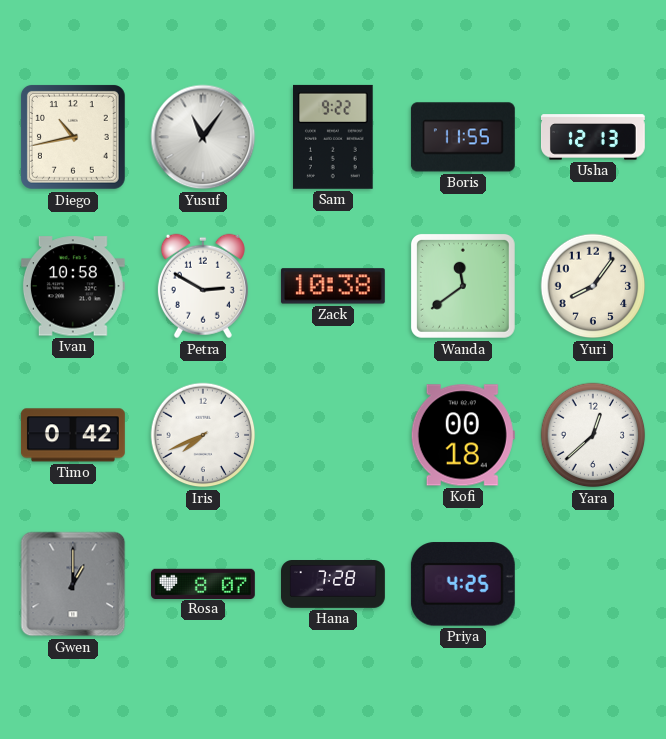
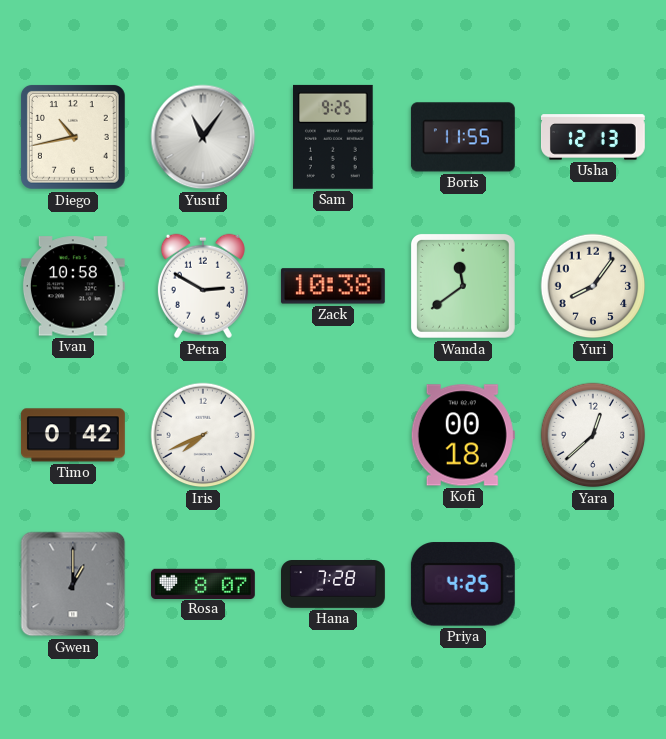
Sam: 9:22 -> 9:25
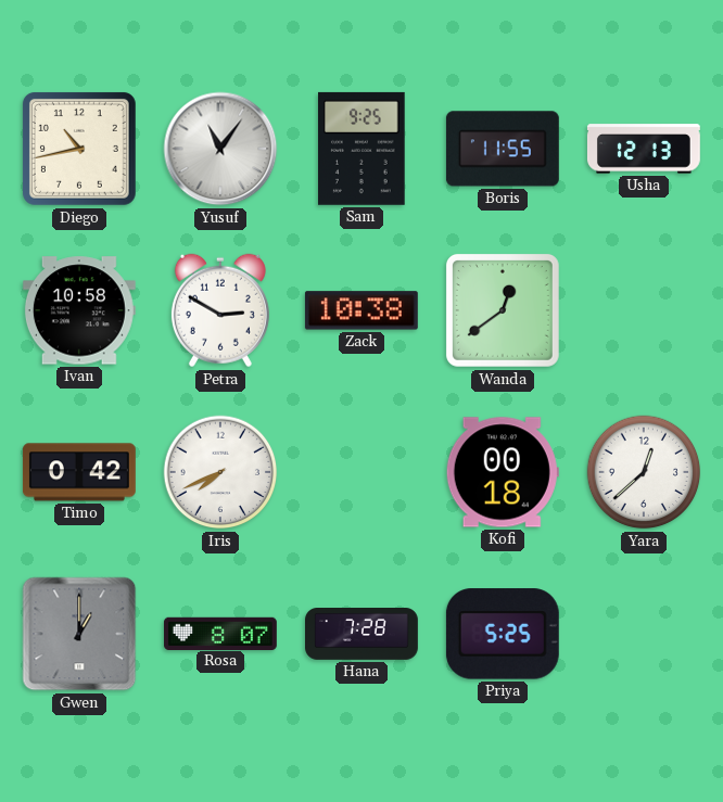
Wanda: 11:39 -> 12:39
Yuri: 8:06 -> none
Priya: 4:25 -> 5:25
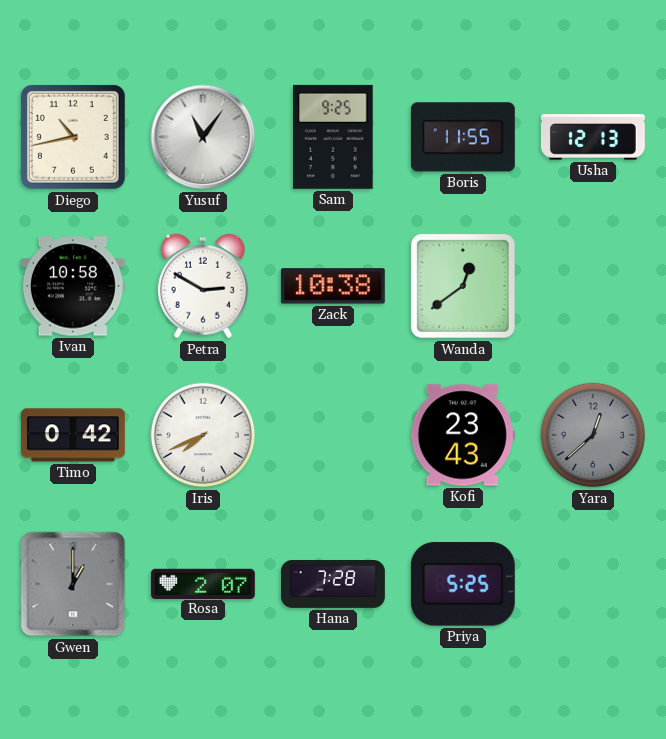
Kofi: 00:18 -> 23:43
Yara dial: white -> grey
Rosa: 8:07 -> 2:07
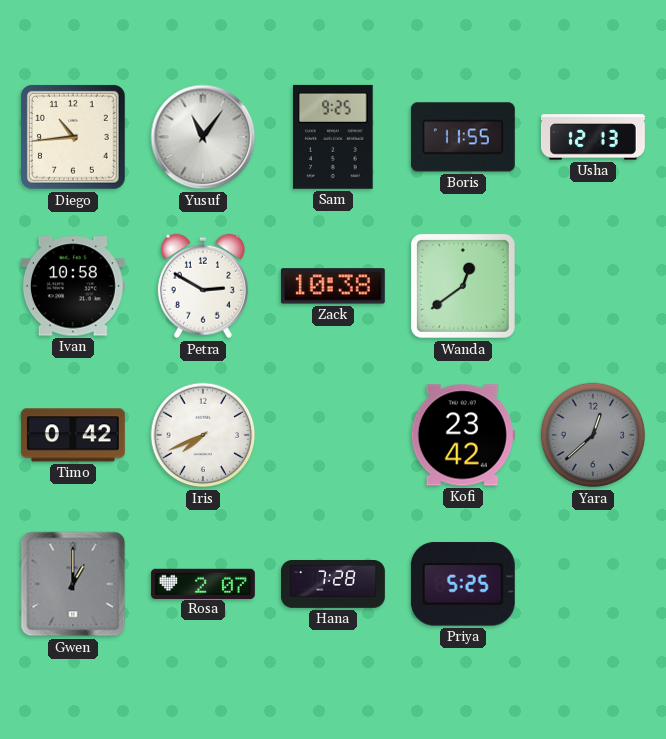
Diego: 10:43 -> 10:44
Kofi: 23:43 -> 23:42
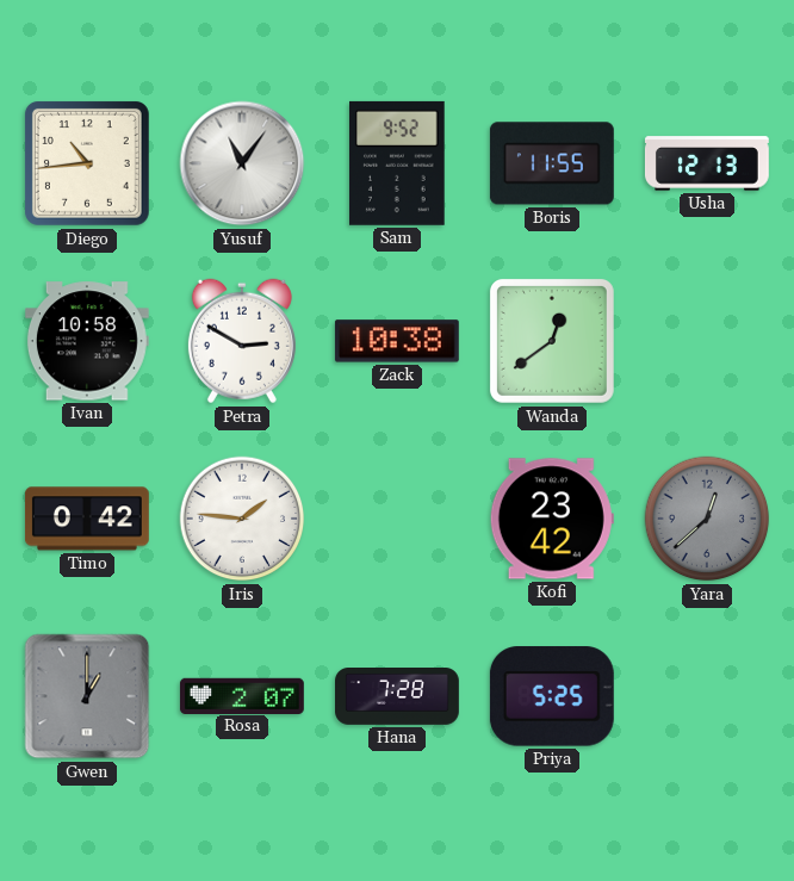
Sam: 9:25 -> 9:52
Iris: 7:41 -> 1:46
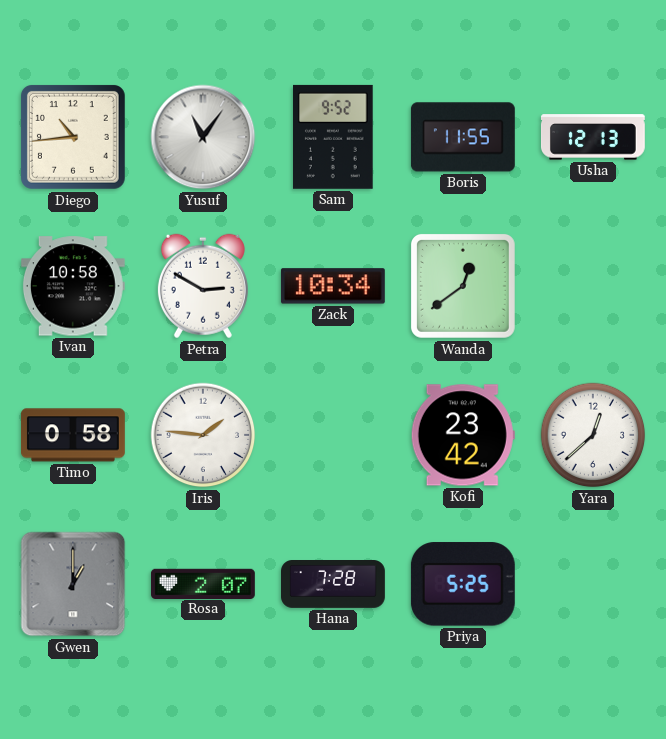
Zack: 10:38 -> 10:34
Timo: 0:42 -> 0:58
Yara dial: grey -> white
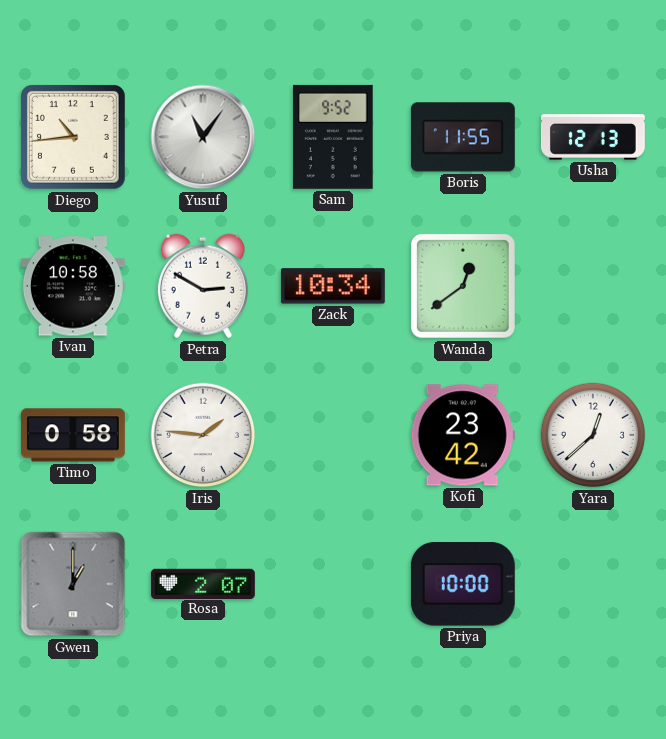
Hana: 7:28 -> none
Priya: 5:25 -> 10:00
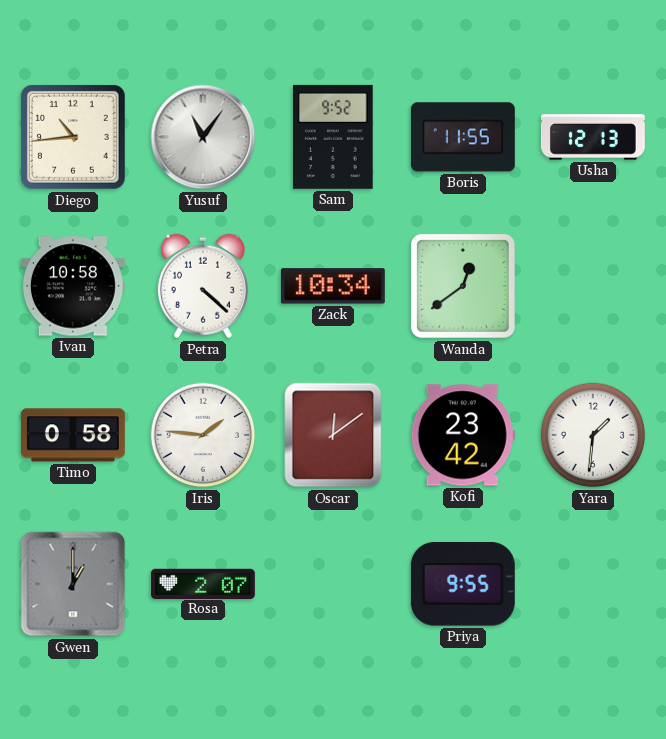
Petra: 2:50 -> 4:22
Oscar: none -> 12:09
Yara: 12:38 -> 1:31
Priya: 10:00 -> 9:55
